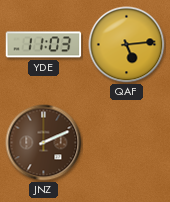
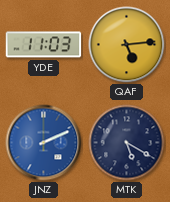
JNZ dial: brown -> blue
MTK: none -> 5:20
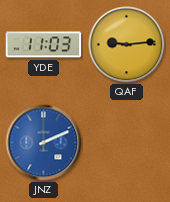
QAF: 5:14 -> 9:14
MTK: 5:20 -> none
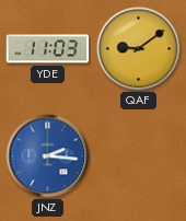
QAF: 9:14 -> 9:09
JNZ: 2:11 -> 2:16
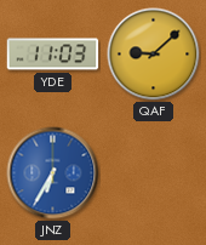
QAF: 9:09 -> 9:08
JNZ: 2:16 -> 6:35
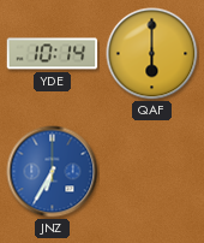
YDE: 11:03 -> 10:14
QAF: 9:08 -> 6:00
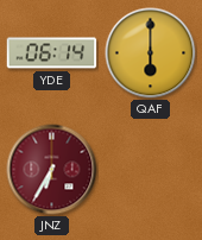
YDE: 10:14 -> 06:14
JNZ dial: blue -> burgundy
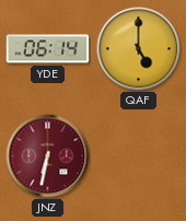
QAF: 6:00 -> 5:00
JNZ: 6:35 -> 6:32
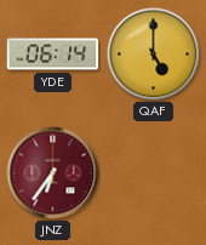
JNZ: 6:32 -> 6:36
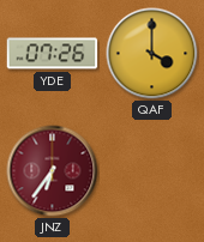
YDE: 06:14 -> 07:26
QAF: 5:00 -> 4:00
